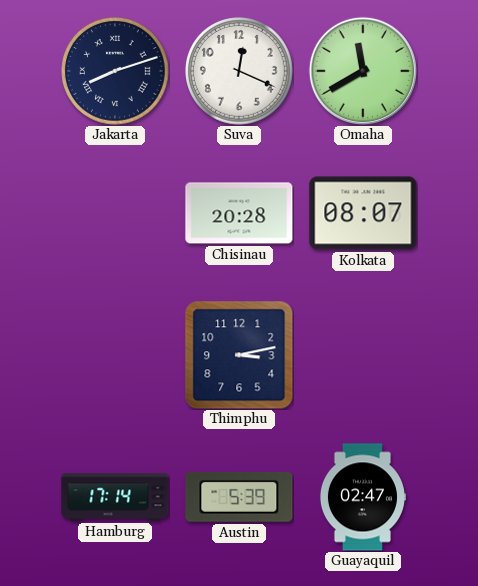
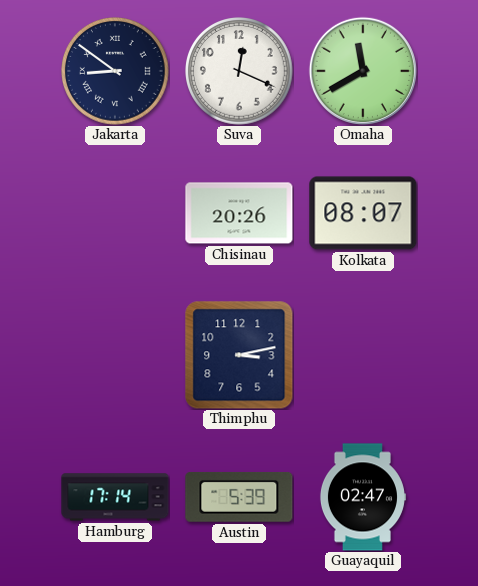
Jakarta: 8:12 -> 8:51
Chisinau: 20:28 -> 20:26
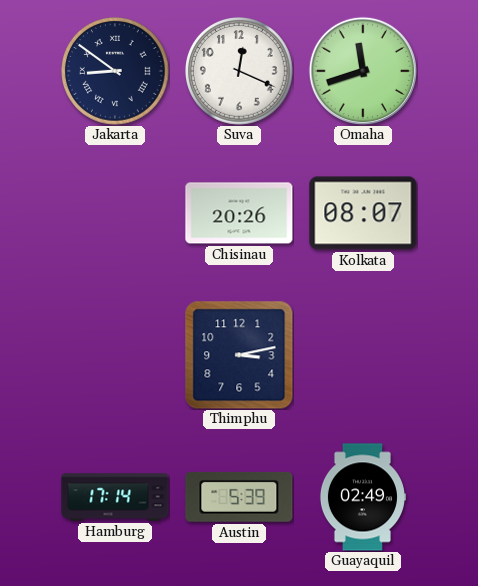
Omaha: 11:40 -> 11:42
Guayaquil: 02:47 -> 02:49
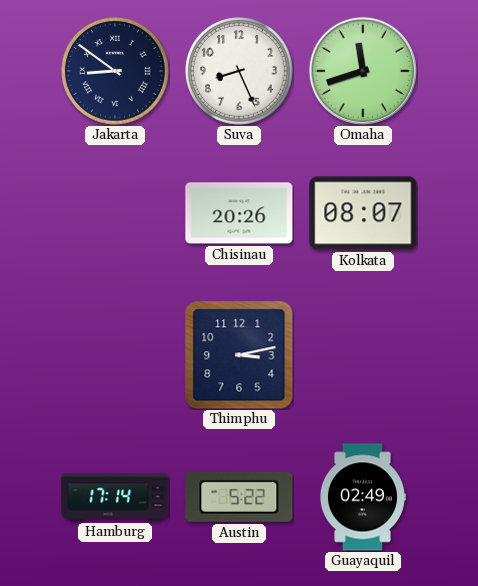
Suva: 12:19 -> 8:26
Austin: 5:39 -> 5:22
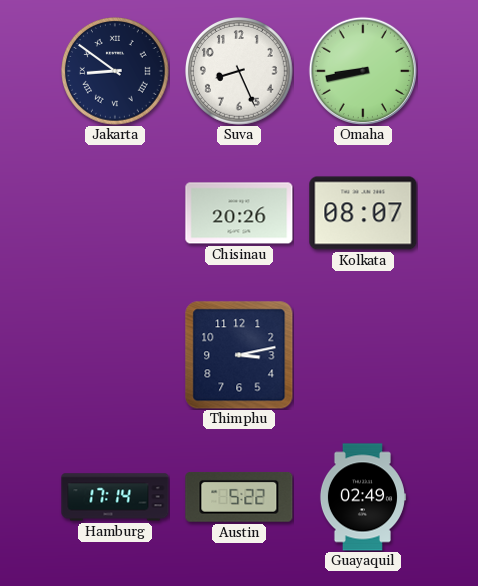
Omaha: 11:42 -> 8:43
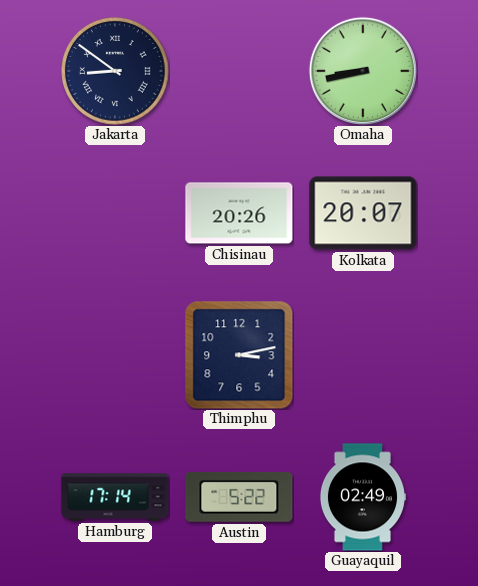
Suva: 8:26 -> none
Kolkata: 08:07 -> 20:07
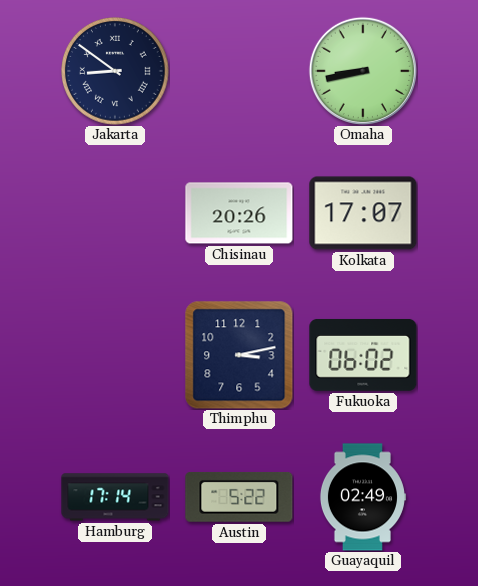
Kolkata: 20:07 -> 17:07
Fukuoka: none -> 06:02
